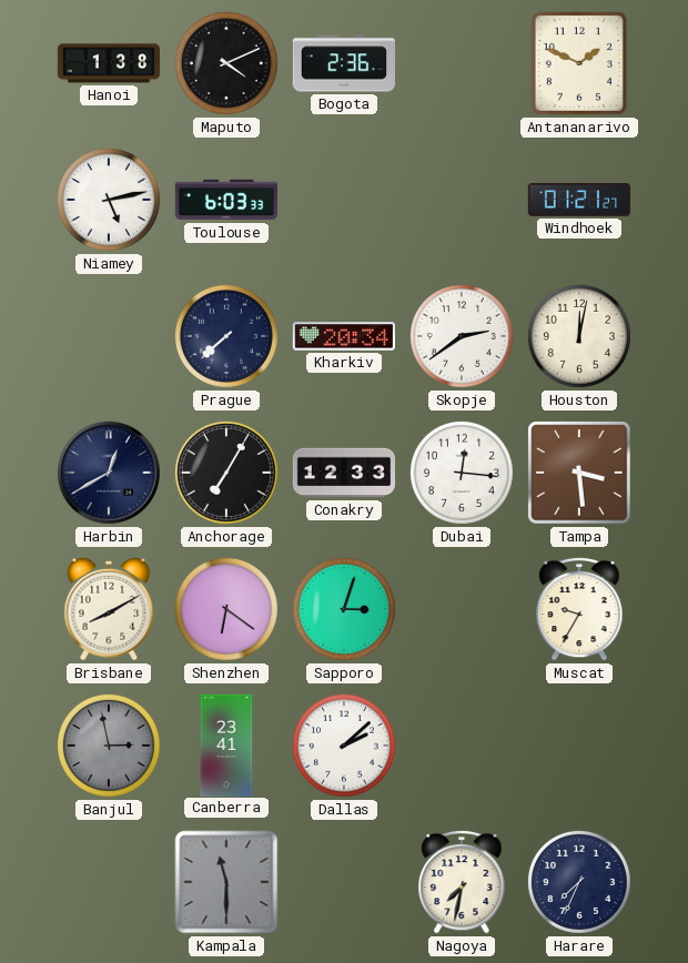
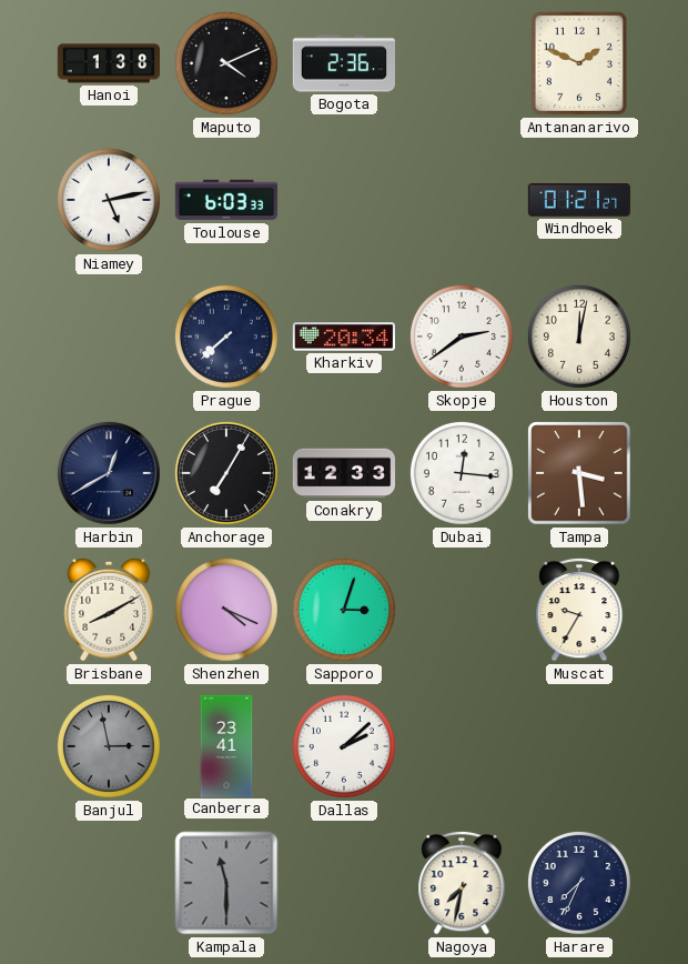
Shenzhen: 6:21 -> 4:19
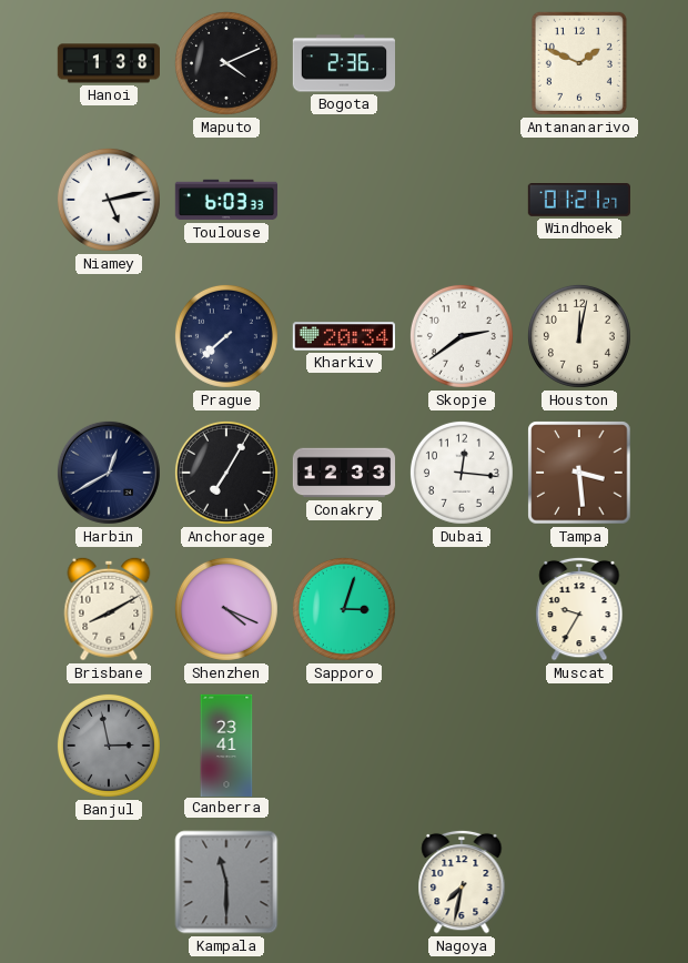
Dallas: 2:08 -> none
Harare: 7:34 -> none
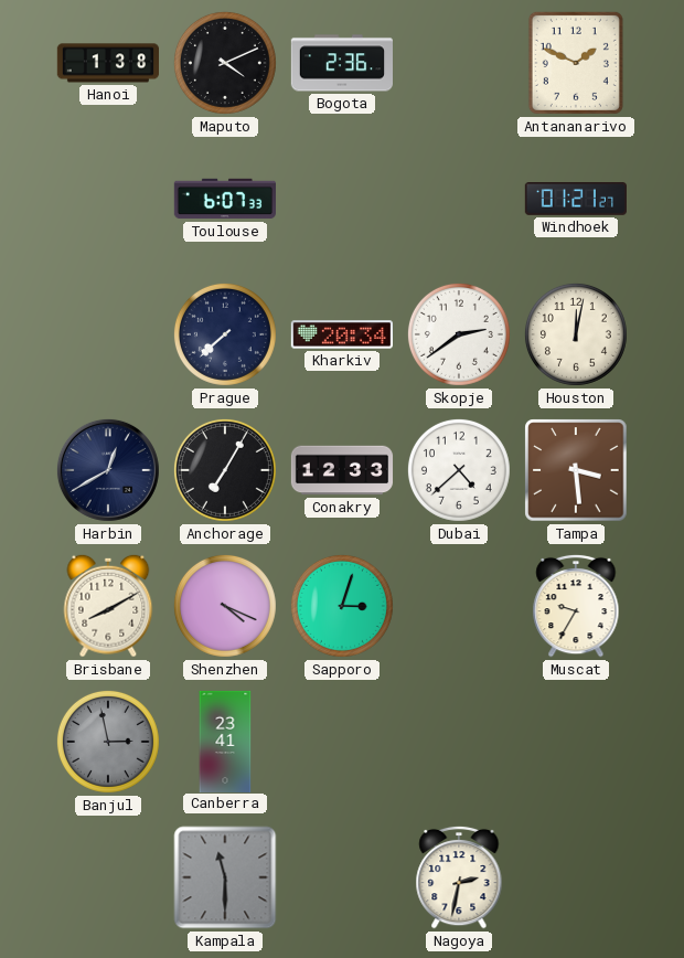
Niamey: 5:13 -> none
Toulouse: 6:03 -> 6:07
Dubai: 12:16 -> 4:38
Nagoya: 7:32 -> 2:32
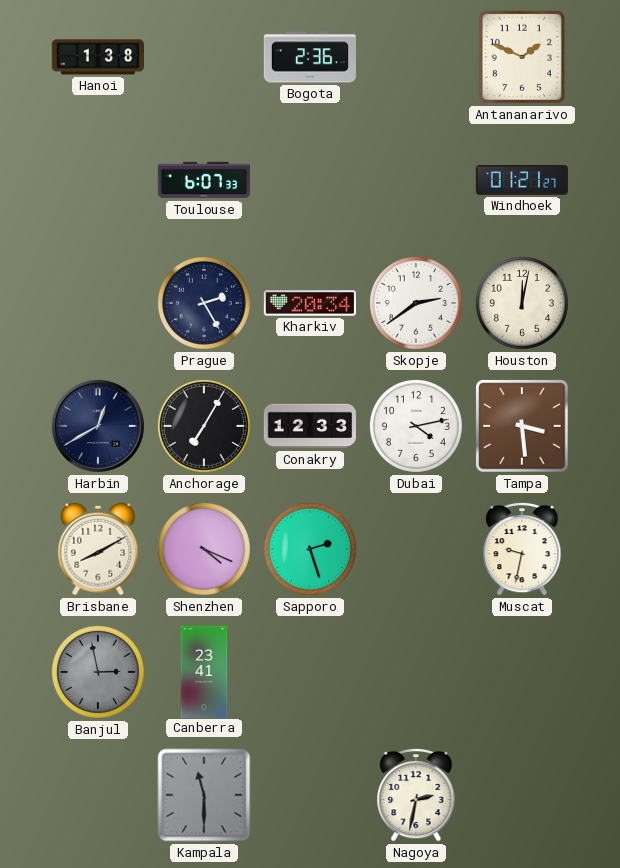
Maputo: 4:11 -> none
Prague: 7:38 -> 2:25
Dubai: 4:38 -> 4:13
Sapporo: 3:03 -> 2:27
Muscat: 9:35 -> 9:32
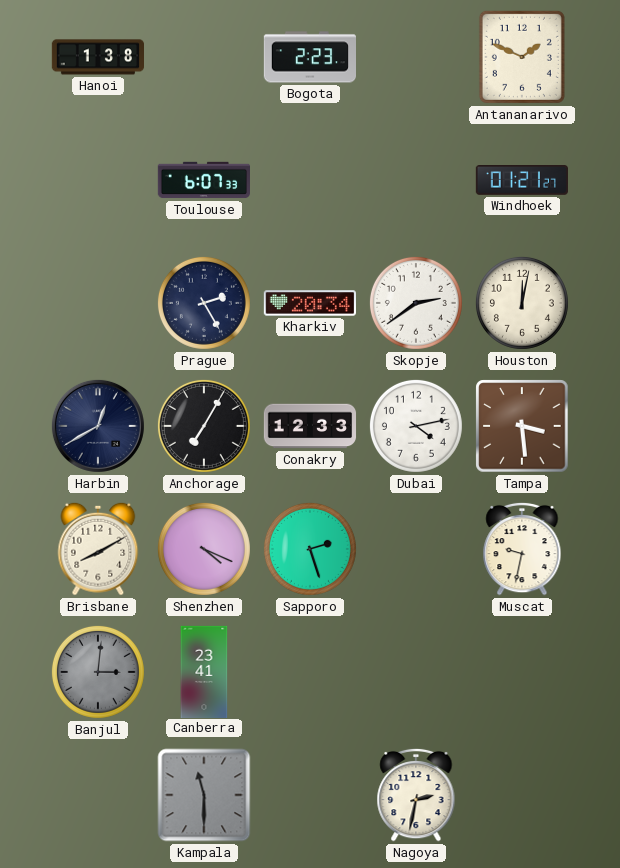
Bogota: 2:36 -> 2:23
Banjul: 2:58 -> 3:01
